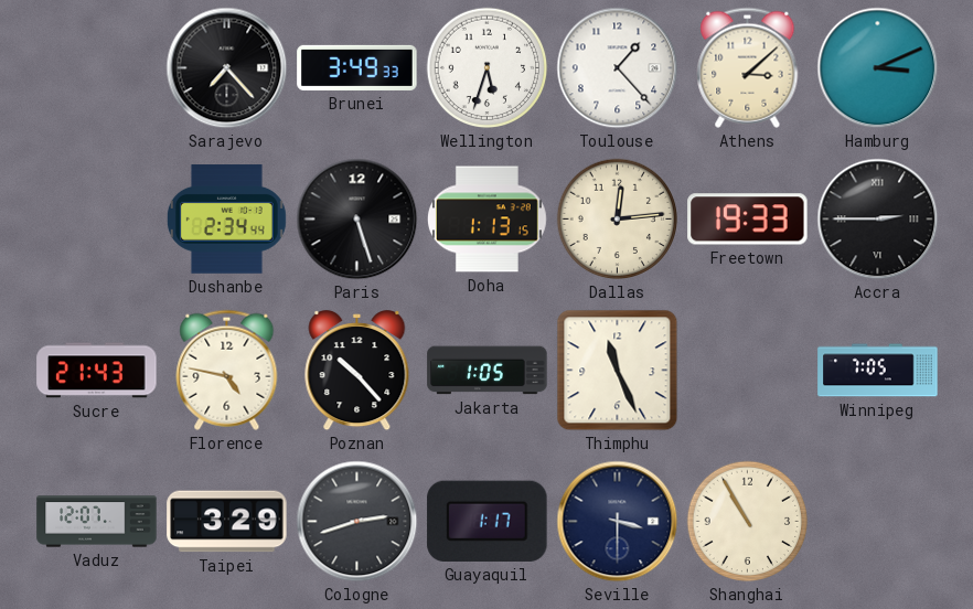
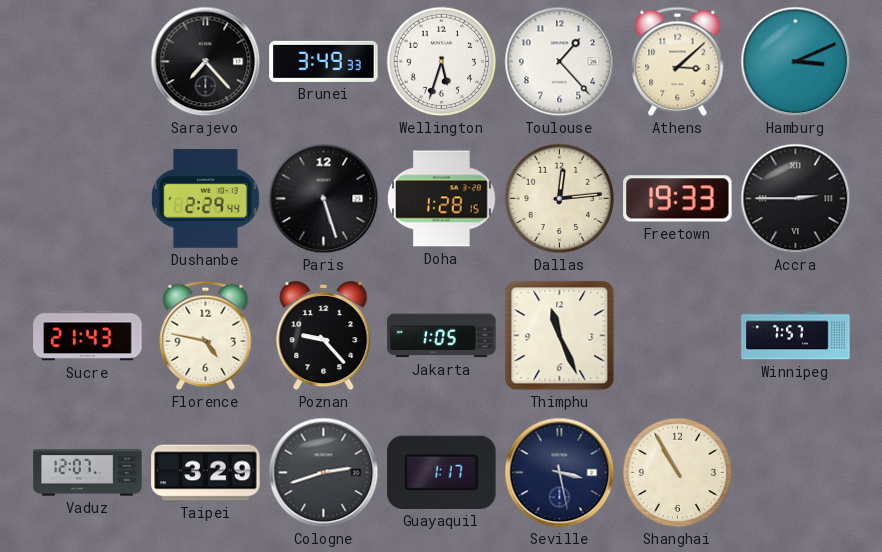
Dushanbe: 2:34 -> 2:29
Doha: 1:13 -> 1:28
Poznan: 10:23 -> 9:23
Winnipeg: 7:05 -> 7:57
Seville: 3:30 -> 3:28
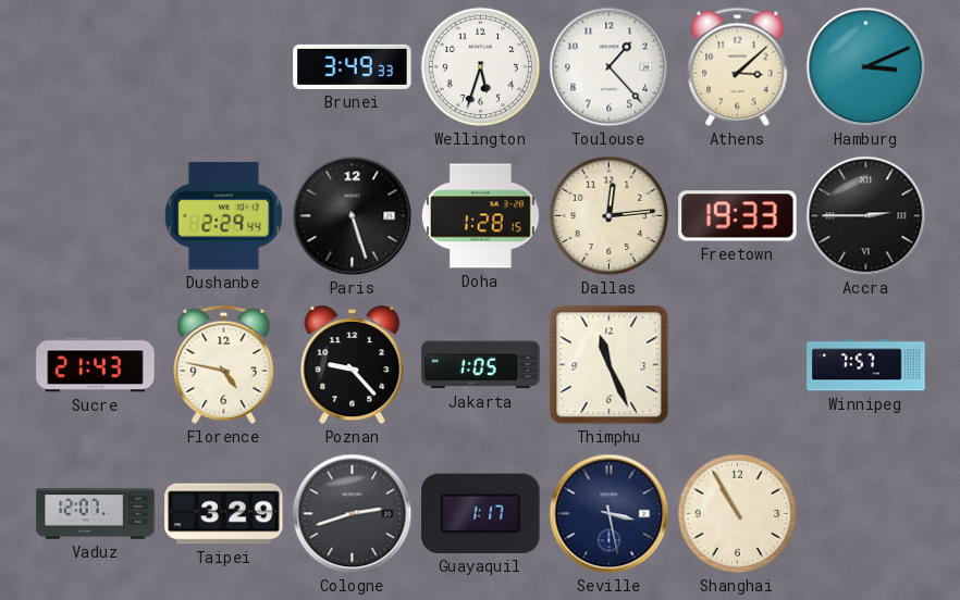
Sarajevo: 7:23 -> none
